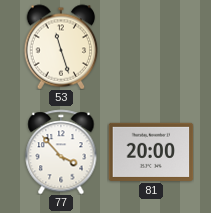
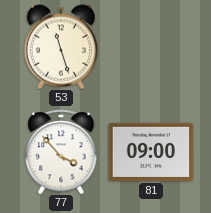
81: 20:00 -> 09:00
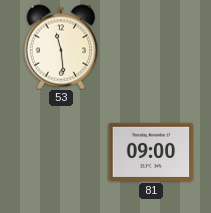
53: 11:27 -> 11:29
77: 3:53 -> none
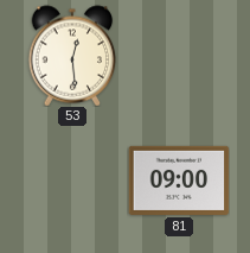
53: 11:29 -> 12:29
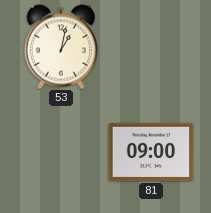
53: 12:29 -> 1:02
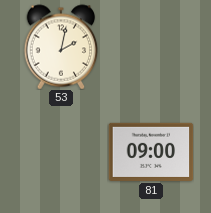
53: 1:02 -> 2:02
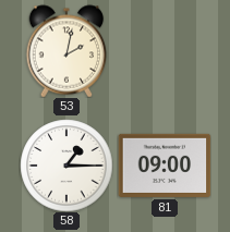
58: none -> 1:15
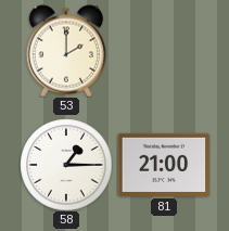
53: 2:02 -> 2:00
81: 09:00 -> 21:00
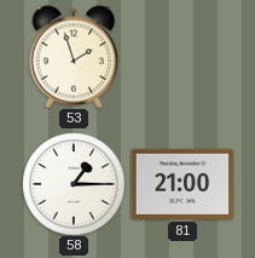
53: 2:00 -> 1:57
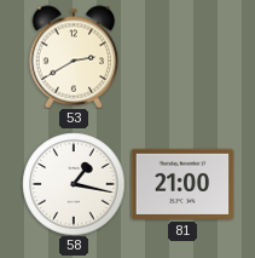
53: 1:57 -> 2:40
58: 1:15 -> 1:17
